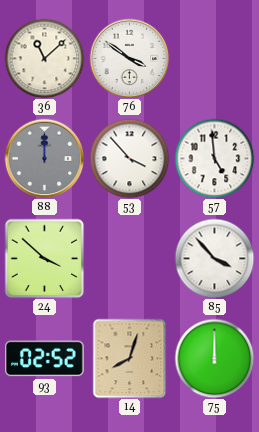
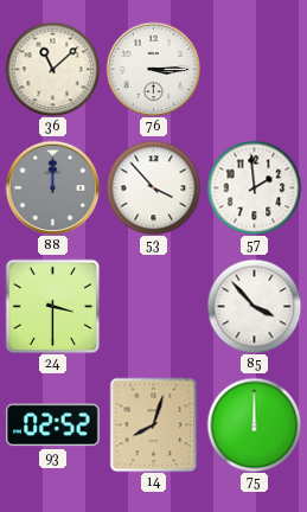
76: 3:51 -> 3:15
57: 4:59 -> 1:59
24: 3:52 -> 3:30
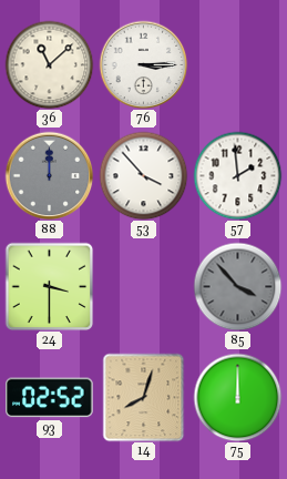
85 dial: white -> grey
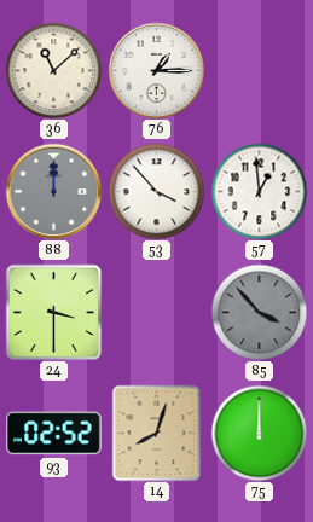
76: 3:15 -> 1:15
57: 1:59 -> 12:59
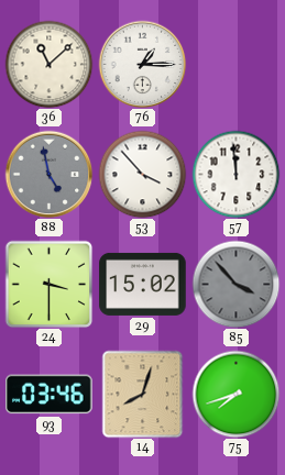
88: 12:00 -> 4:58
57: 12:59 -> 11:59
29: none -> 15:02
93: 02:52 -> 03:46
75: 12:00 -> 7:42
